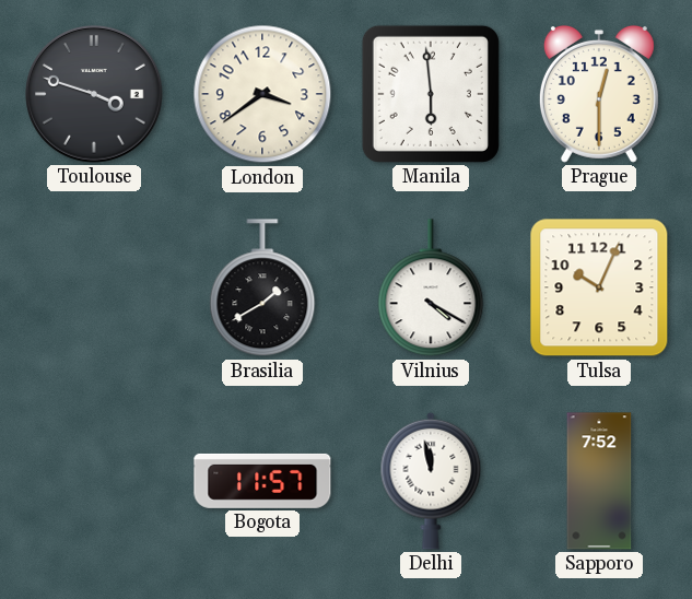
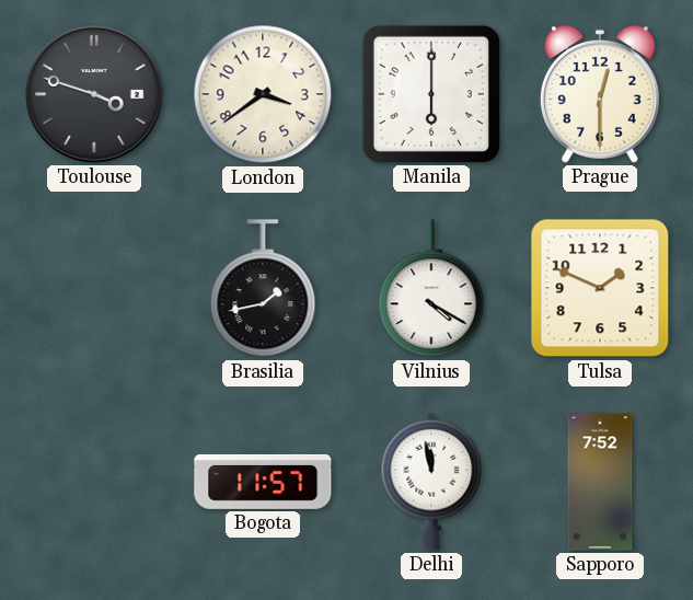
Manila: 5:59 -> 6:00
Brasilia: 1:40 -> 1:43
Tulsa: 10:04 -> 1:49
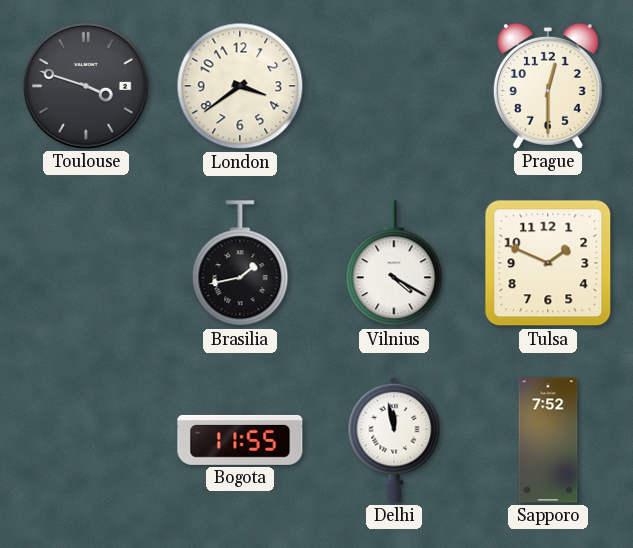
Manila: 6:00 -> none
Bogota: 11:57 -> 11:55
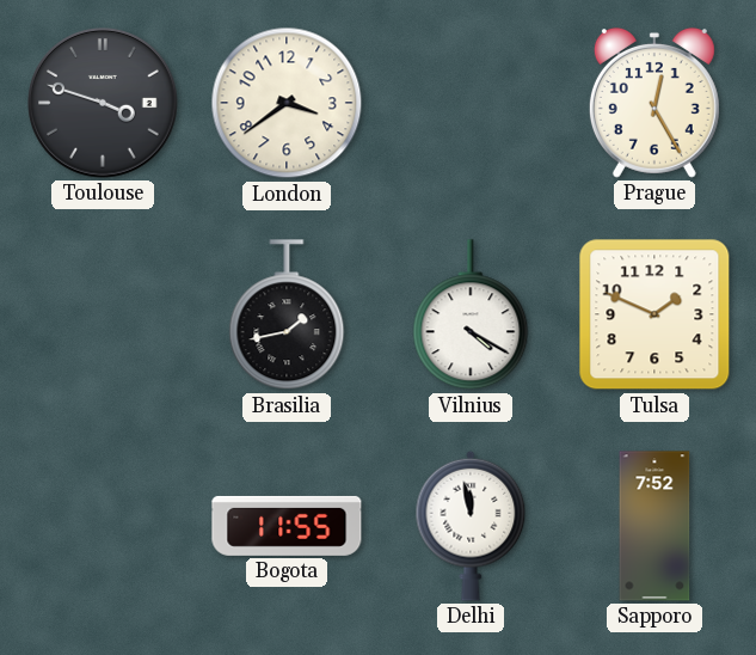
Prague: 12:30 -> 12:25
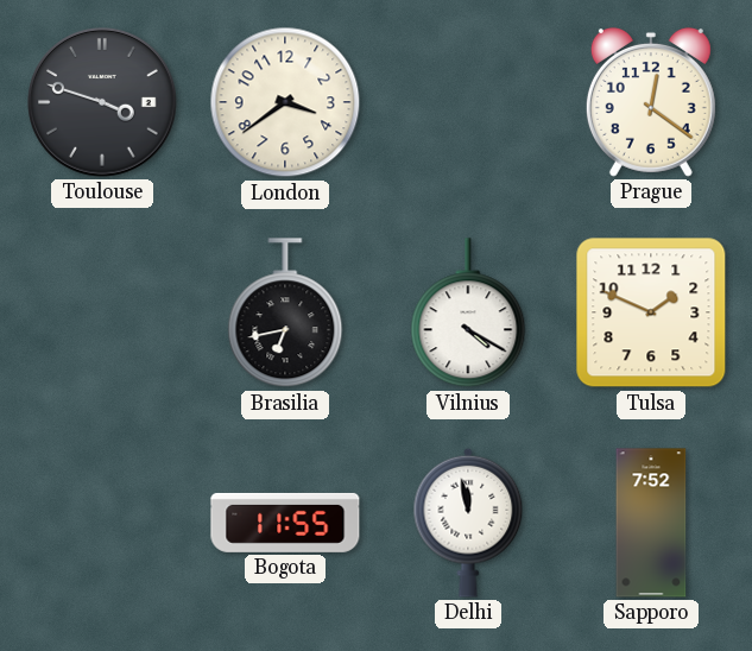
Prague: 12:25 -> 12:21
Brasilia: 1:43 -> 6:43
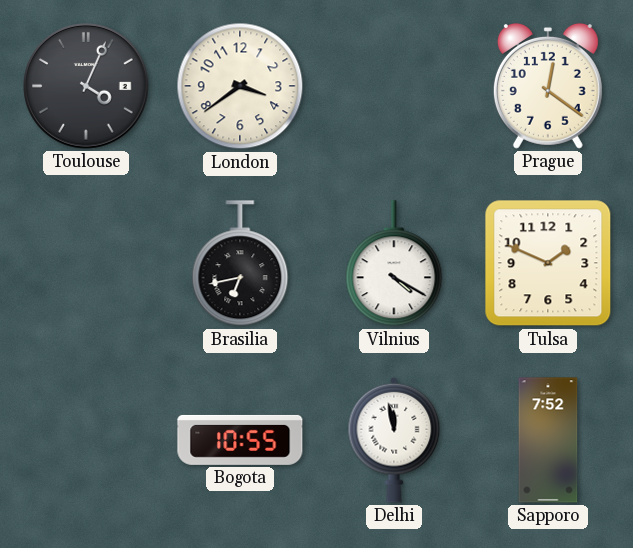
Toulouse: 3:48 -> 4:04
Bogota: 11:55 -> 10:55
